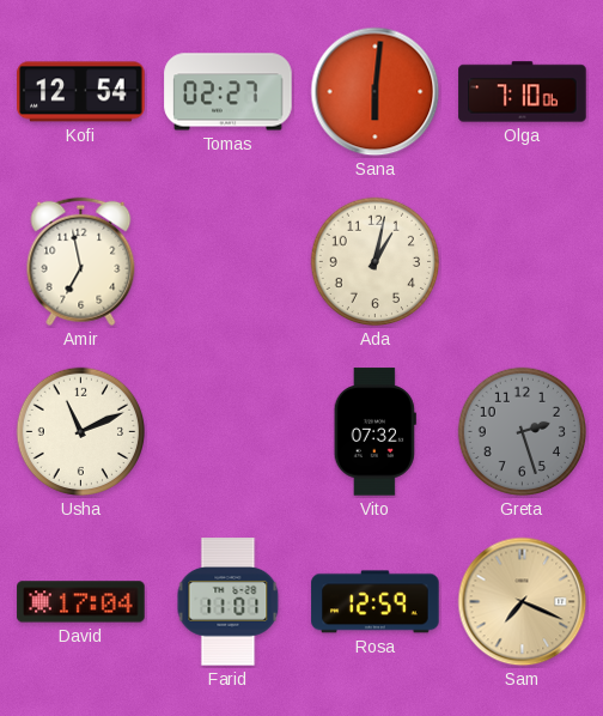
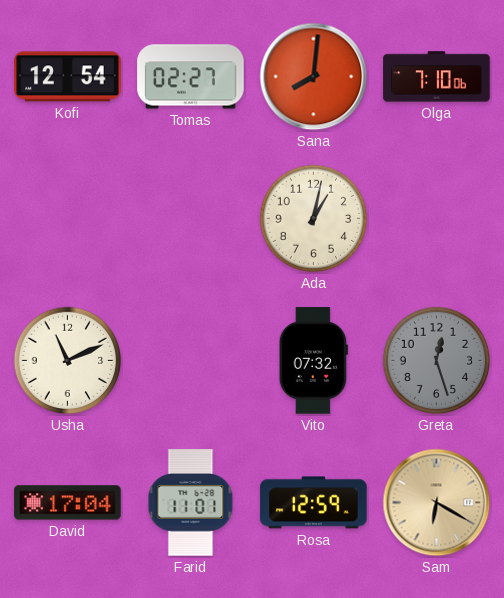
Sana: 6:01 -> 8:01
Amir: 6:58 -> none
Greta: 2:27 -> 12:27
Sam: 7:19 -> 6:20
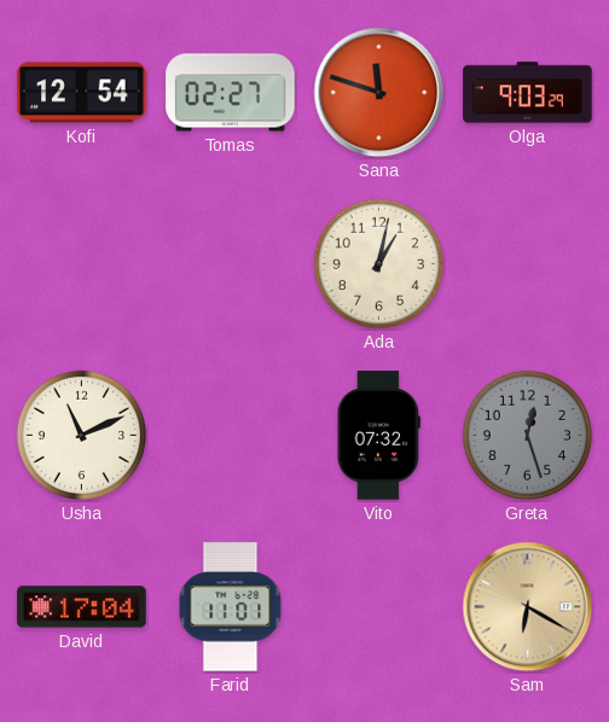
Sana: 8:01 -> 11:48
Olga: 7:10 -> 9:03
Rosa: 12:59 -> none
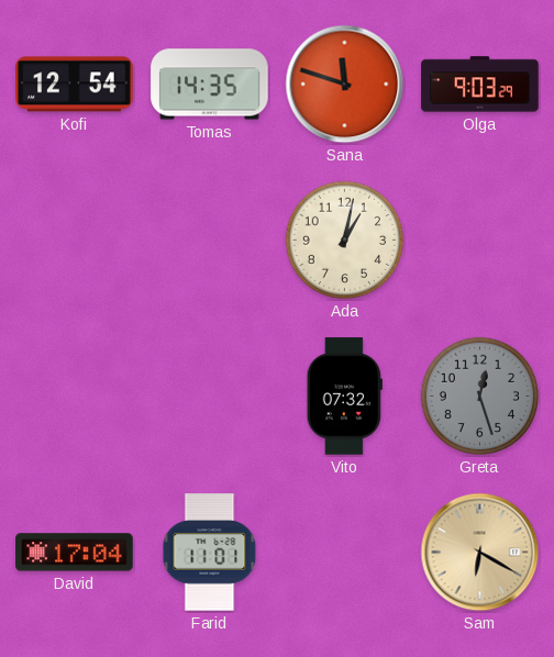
Tomas: 02:27 -> 14:35
Usha: 11:11 -> none
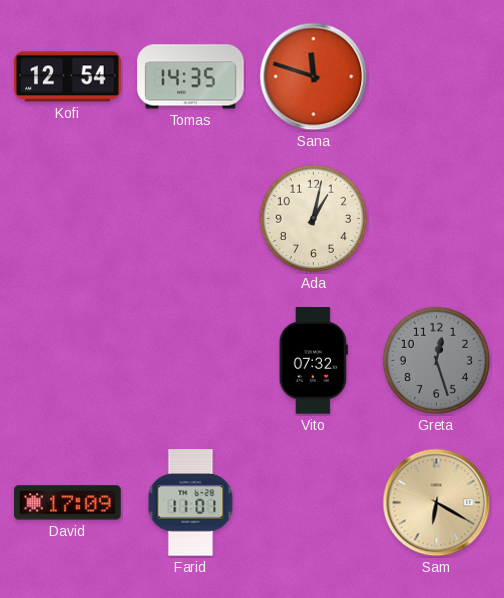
Olga: 9:03 -> none
David: 17:04 -> 17:09
